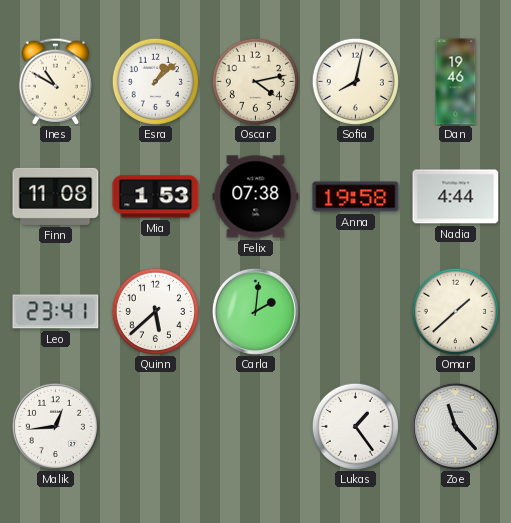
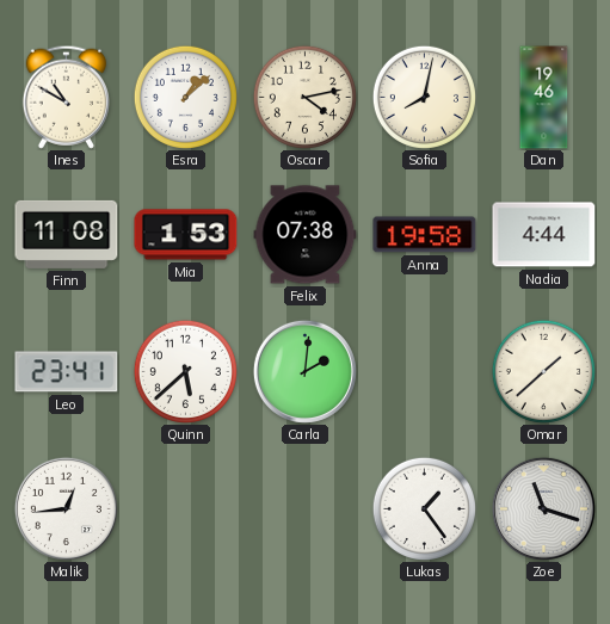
Zoe: 11:23 -> 11:18
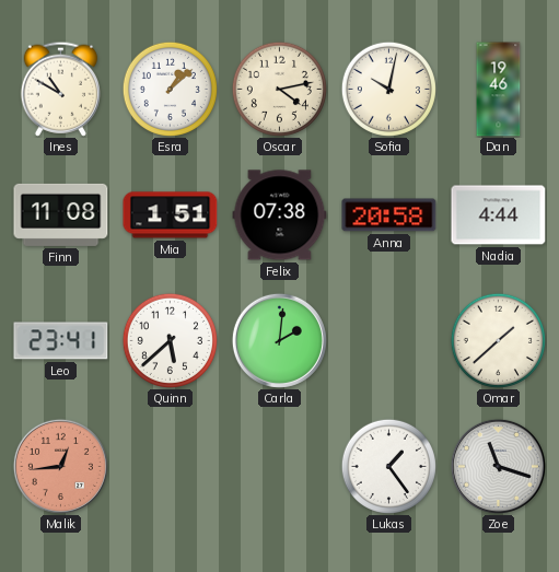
Sofia: 8:02 -> 10:02
Mia: 1:53 -> 1:51
Anna: 19:58 -> 20:58
Malik dial: white -> salmon
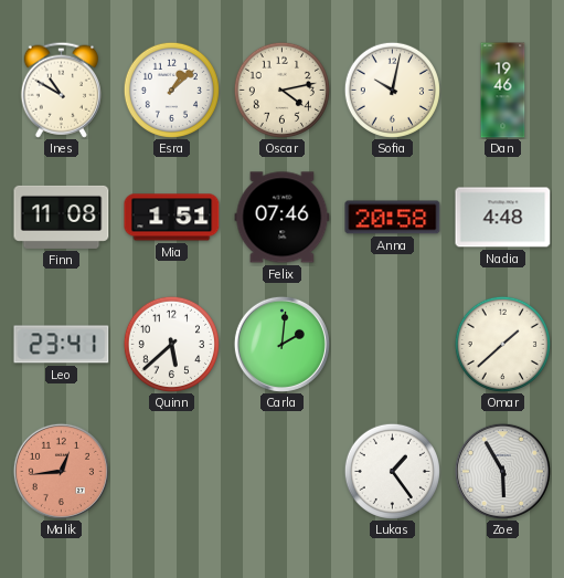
Felix: 07:38 -> 07:46
Nadia: 4:44 -> 4:48
Zoe: 11:18 -> 5:55
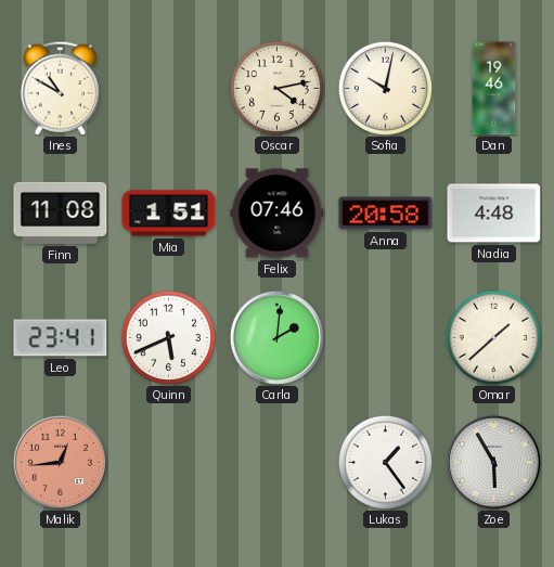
Esra: 1:08 -> none
Quinn: 5:38 -> 5:41
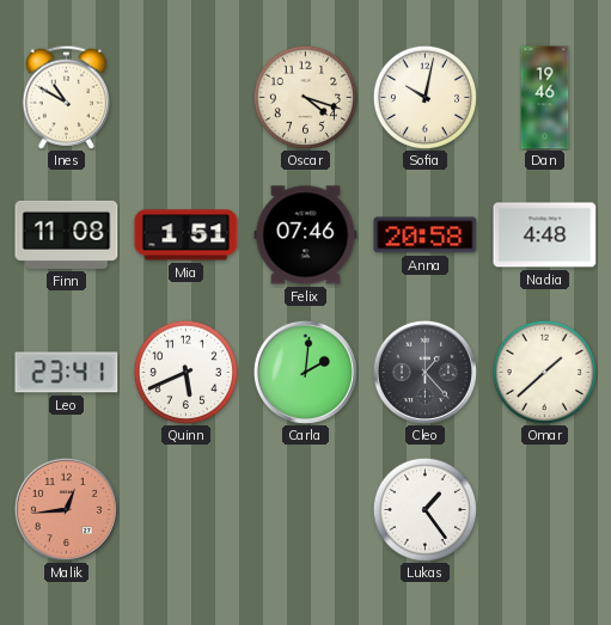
Oscar: 4:13 -> 4:18
Cleo: none -> 1:23
Zoe: 5:55 -> none
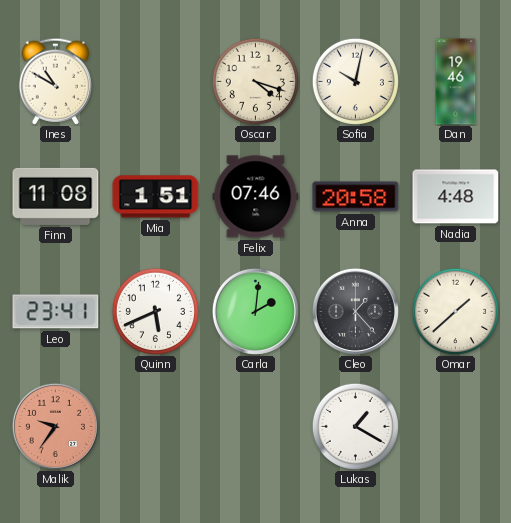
Malik: 12:44 -> 9:36
Lukas: 1:24 -> 1:20
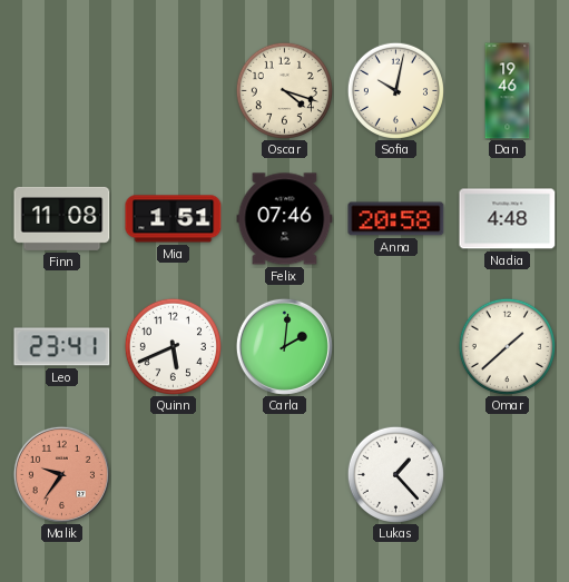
Ines: 10:50 -> none
Cleo: 1:23 -> none
Lukas: 1:20 -> 1:23
